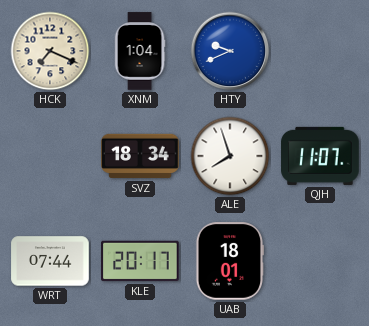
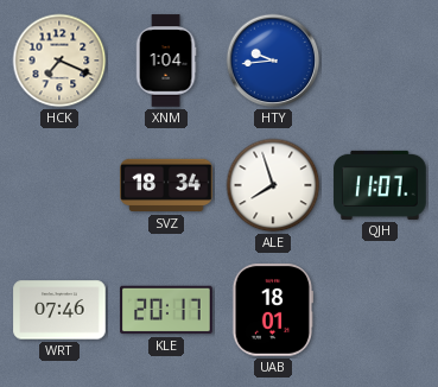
HTY: 9:41 -> 9:44
WRT: 07:44 -> 07:46
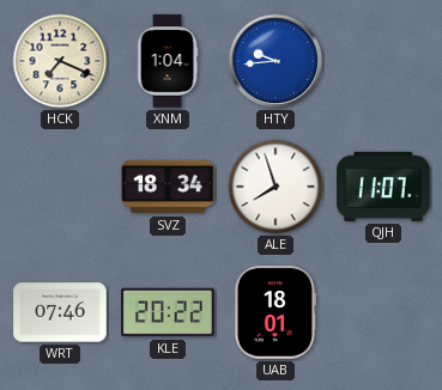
KLE: 20:17 -> 20:22
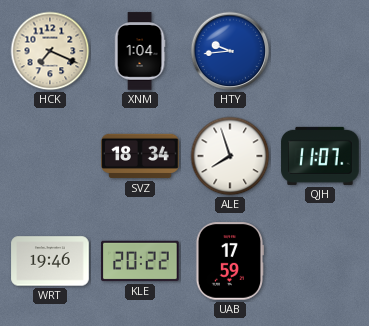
WRT: 07:46 -> 19:46
UAB: 18:01 -> 17:59
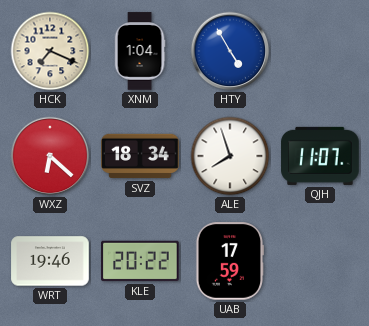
HTY: 9:44 -> 4:55
WXZ: none -> 6:22
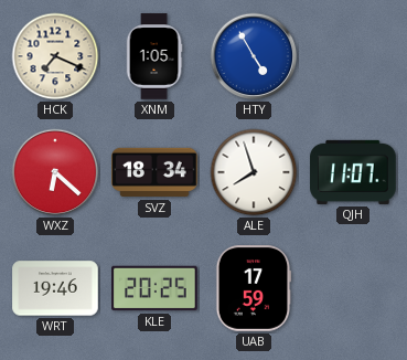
XNM: 1:04 -> 1:05
KLE: 20:22 -> 20:25
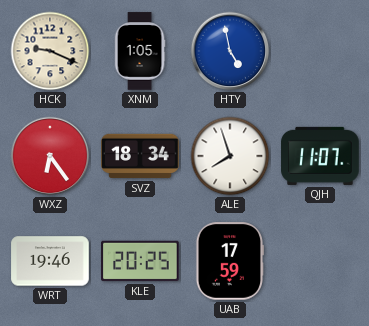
HCK: 7:19 -> 9:19
HTY: 4:55 -> 4:58
WXZ: 6:22 -> 6:24
